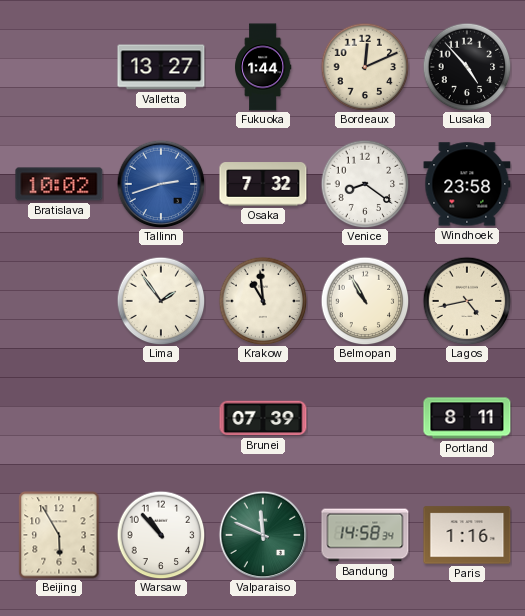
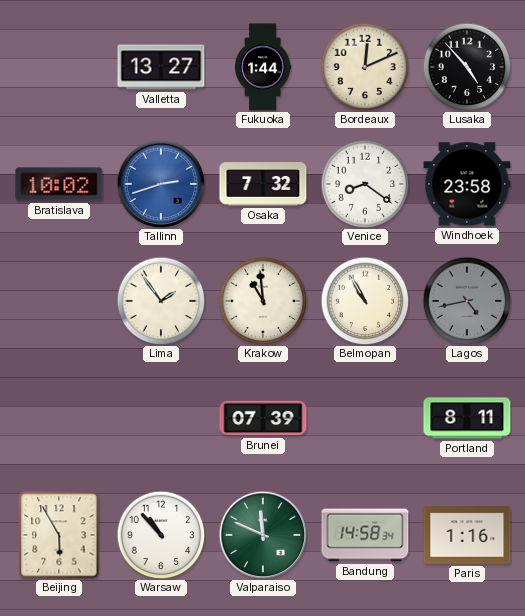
Lagos dial: cream -> grey
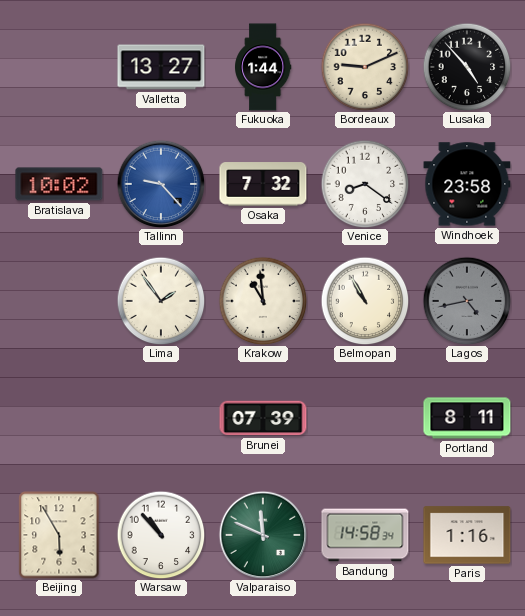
Bordeaux: 12:11 -> 9:11
Tallinn: 2:42 -> 9:23
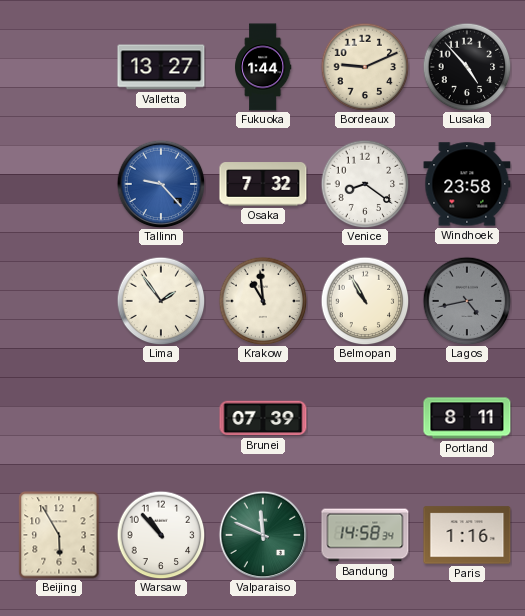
Bratislava: 10:02 -> none
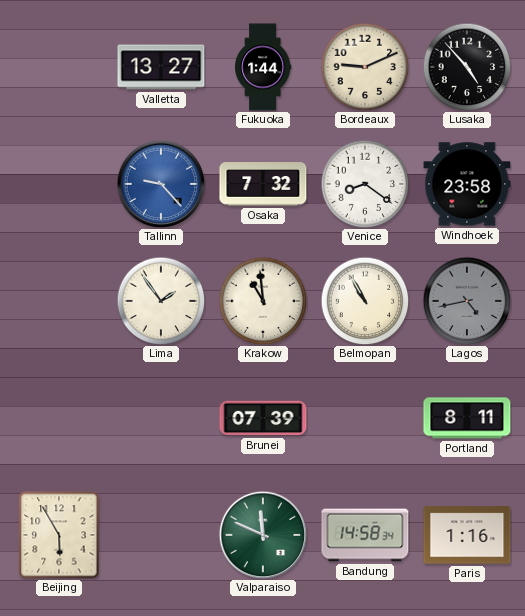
Warsaw: 10:53 -> none
